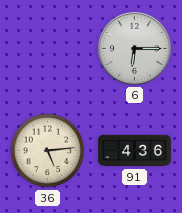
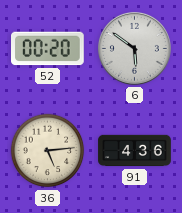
52: none -> 00:20
6: 6:15 -> 5:51
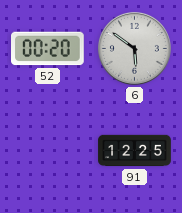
36: 5:14 -> none
91: 4:36 -> 12:25
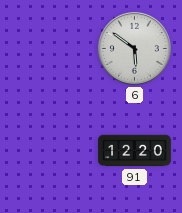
52: 00:20 -> none
91: 12:25 -> 12:20
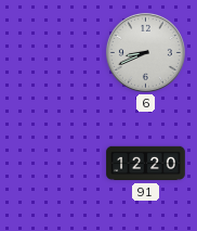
6: 5:51 -> 8:41
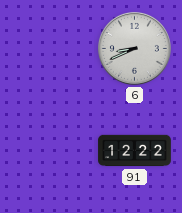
91: 12:20 -> 12:22
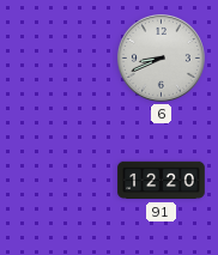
91: 12:22 -> 12:20
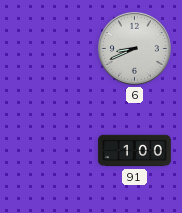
91: 12:20 -> 1:00
